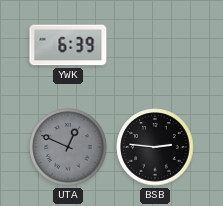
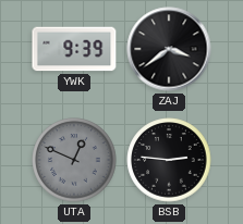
YWK: 6:39 -> 9:39
ZAJ: none -> 3:39
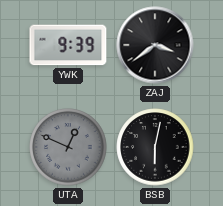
BSB: 2:46 -> 6:02
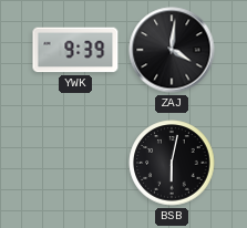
ZAJ: 3:39 -> 4:01
UTA: 12:49 -> none
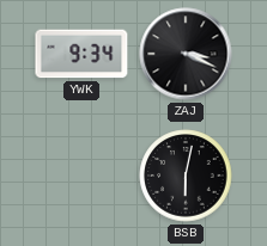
YWK: 9:39 -> 9:34
ZAJ: 4:01 -> 3:19
